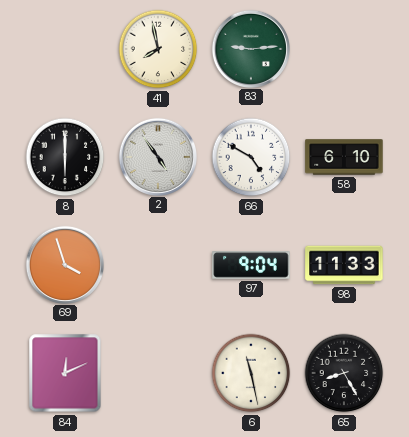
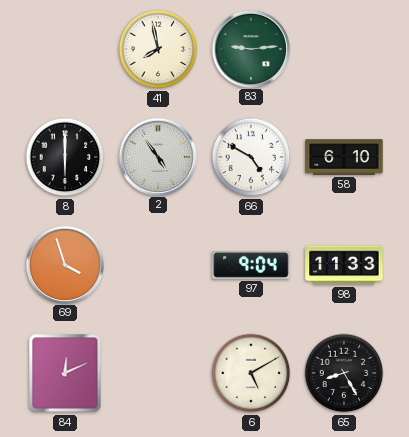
6: 11:28 -> 5:10
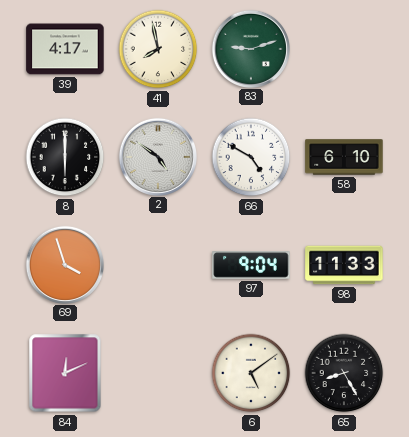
39: none -> 4:17
83: 9:14 -> 9:12
2: 4:54 -> 4:51
6: 5:10 -> 5:09
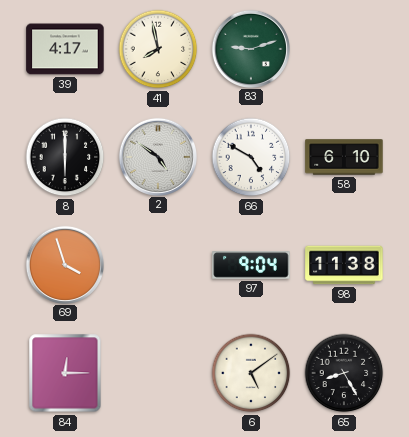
98: 11:33 -> 11:38
84: 12:11 -> 12:15
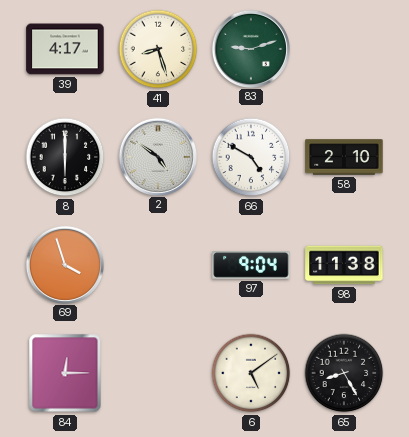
41: 7:58 -> 8:27
58: 6:10 -> 2:10
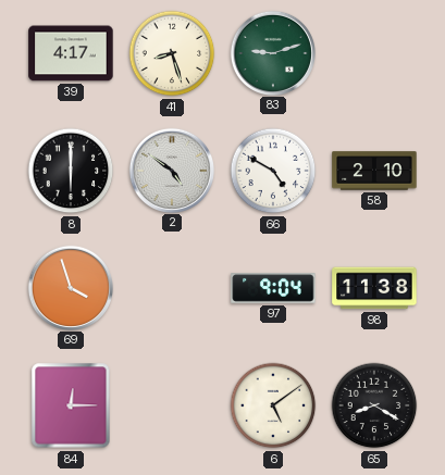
65: 8:25 -> 8:20
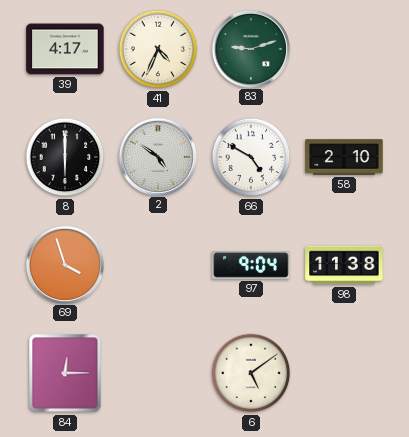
41: 8:27 -> 4:34
65: 8:20 -> none
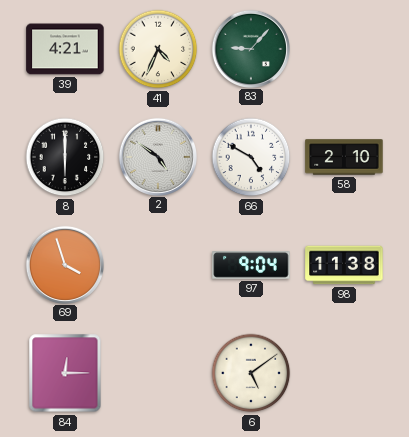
39: 4:17 -> 4:21
83: 9:12 -> 9:07
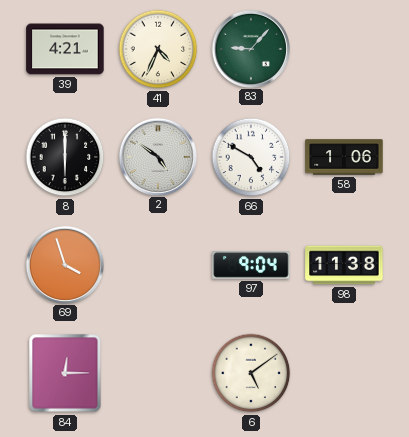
58: 2:10 -> 1:06
